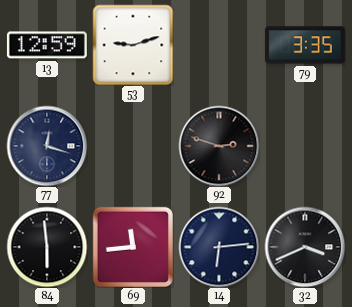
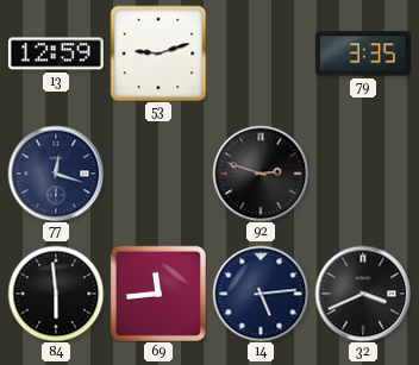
14: 6:14 -> 5:14
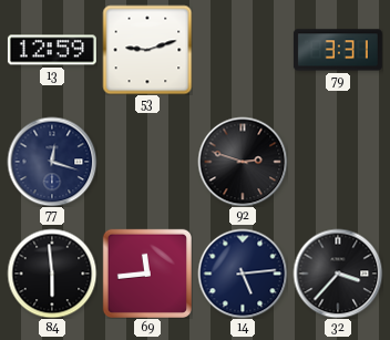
79: 3:35 -> 3:31
32: 3:41 -> 3:37
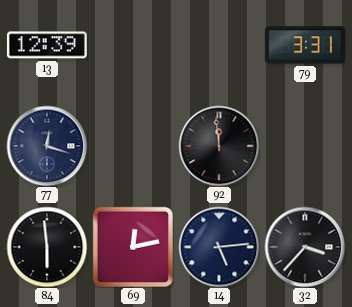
13: 12:59 -> 12:39
53: 9:12 -> none
92: 2:48 -> 11:59
69: 11:44 -> 12:13
